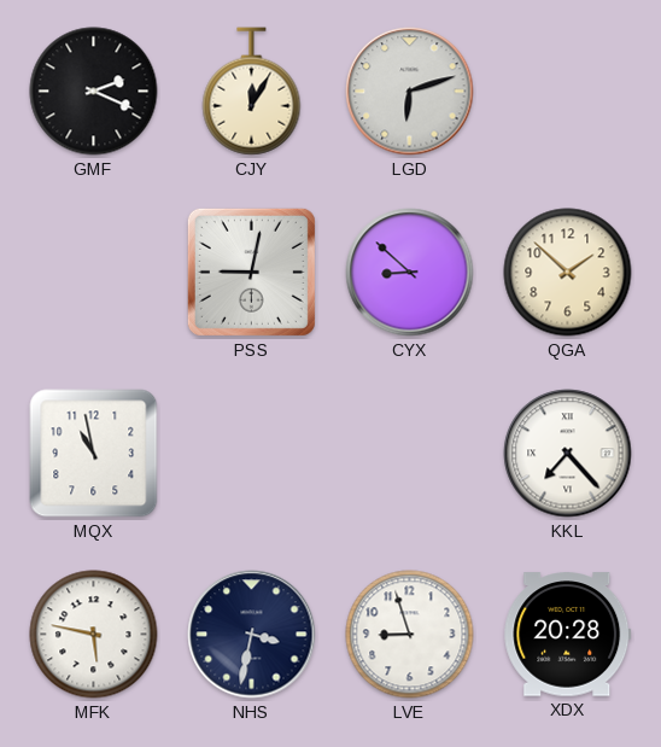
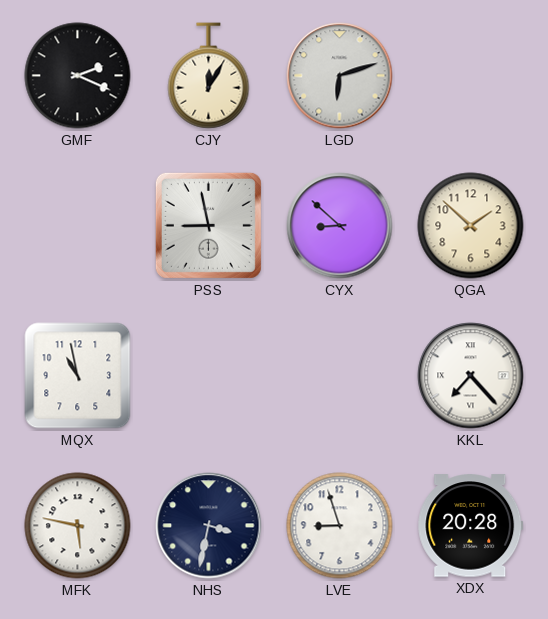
PSS: 9:02 -> 8:58
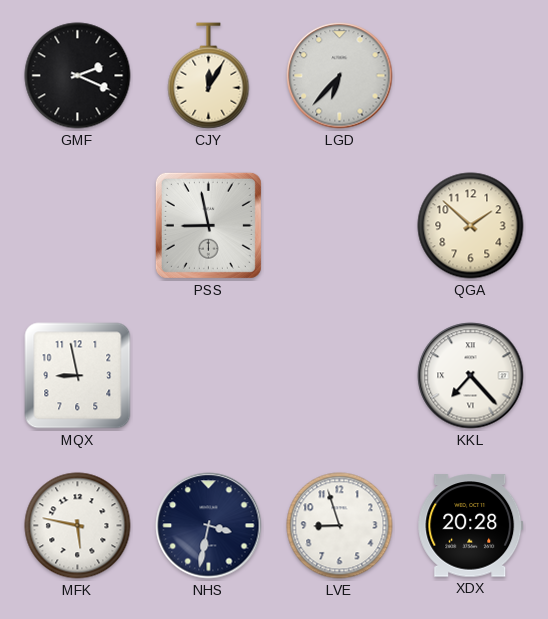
LGD: 6:12 -> 6:37
CYX: 8:52 -> none
MQX: 10:58 -> 8:58
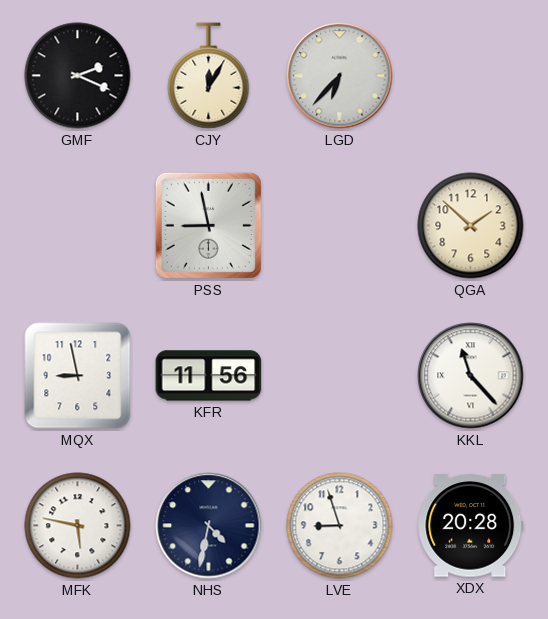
KFR: none -> 11:56
KKL: 7:23 -> 11:23
NHS: 3:32 -> 4:32
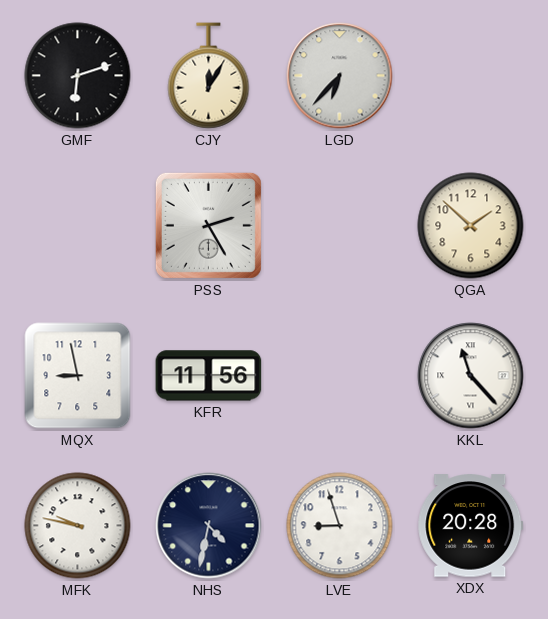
GMF: 2:19 -> 6:12
PSS: 8:58 -> 2:25
MFK: 5:47 -> 9:47
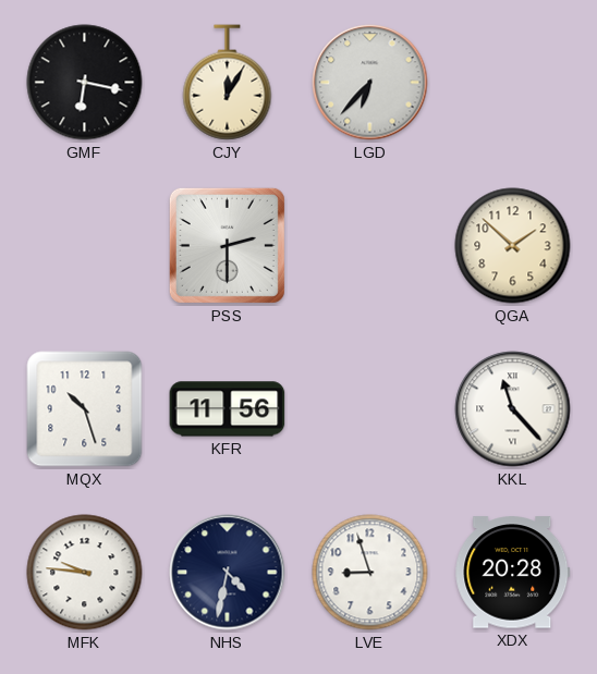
GMF: 6:12 -> 6:17
PSS: 2:25 -> 2:30
MQX: 8:58 -> 10:27
MFK: 9:47 -> 9:46
